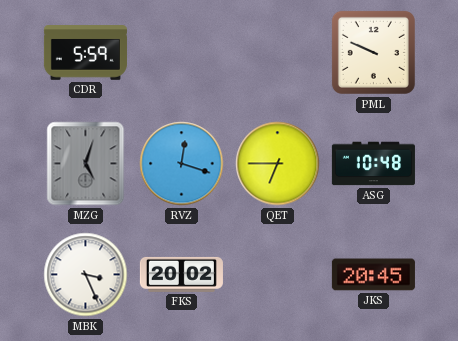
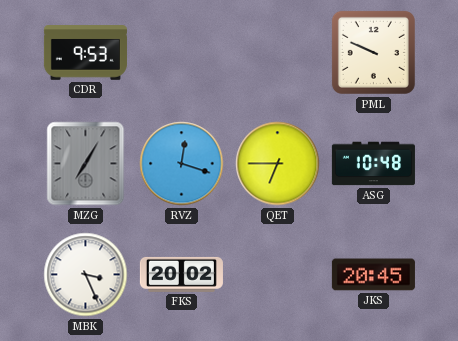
CDR: 5:59 -> 9:53
MZG: 5:03 -> 7:05
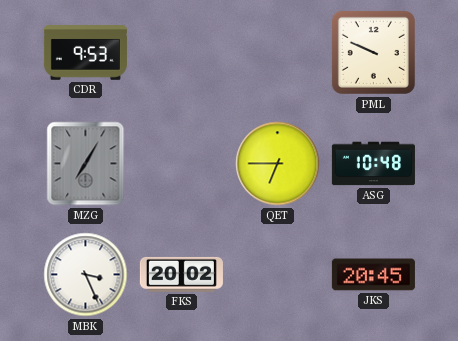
RVZ: 12:18 -> none
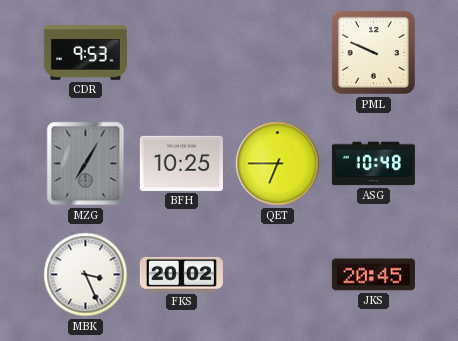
BFH: none -> 10:25
